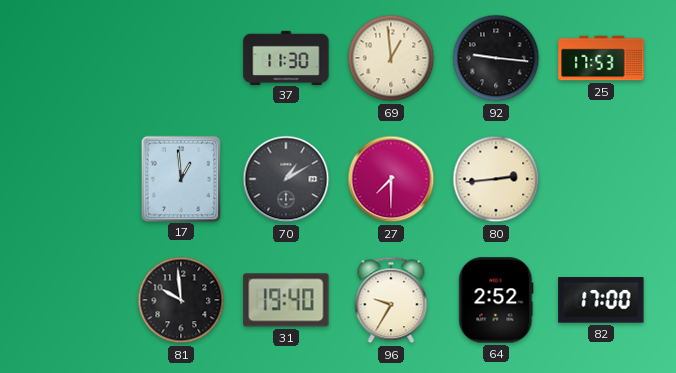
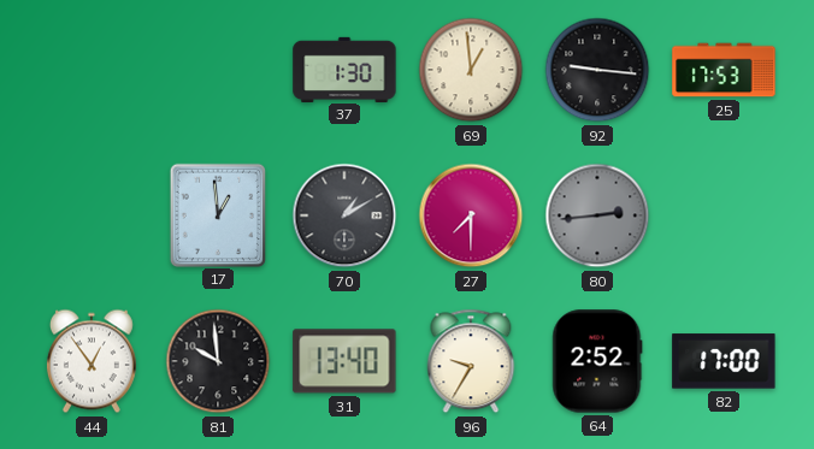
37: 11:30 -> 1:30
80 dial: cream -> grey
44: none -> 12:54
31: 19:40 -> 13:40
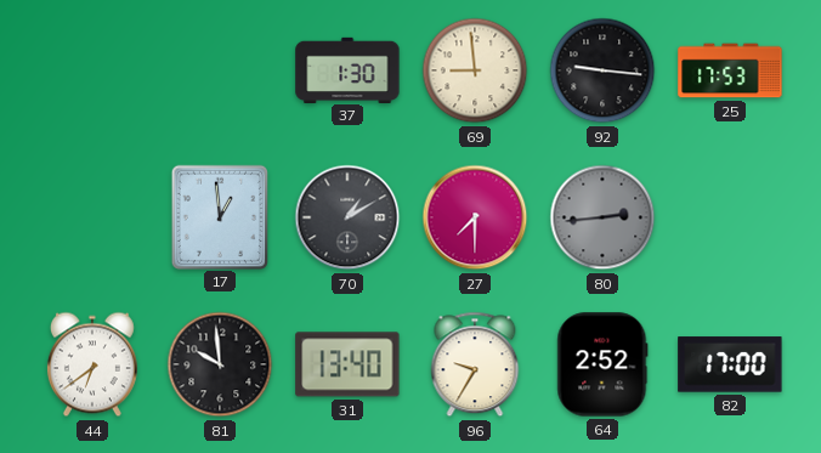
69: 12:59 -> 8:59
44: 12:54 -> 6:39
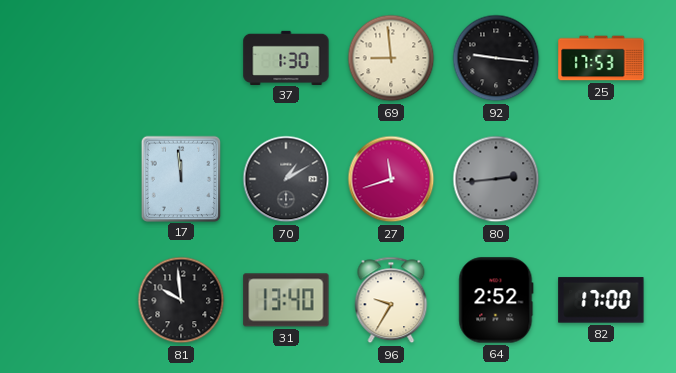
17: 12:59 -> 11:59
27: 7:30 -> 11:42
44: 6:39 -> none
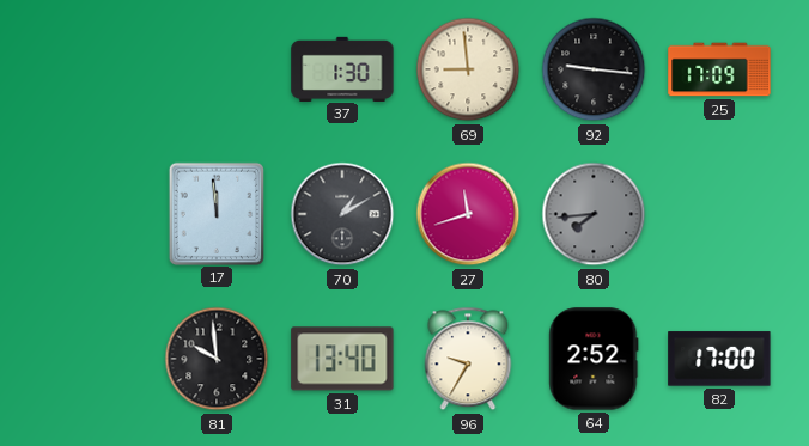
25: 17:53 -> 17:09
80: 2:44 -> 7:44
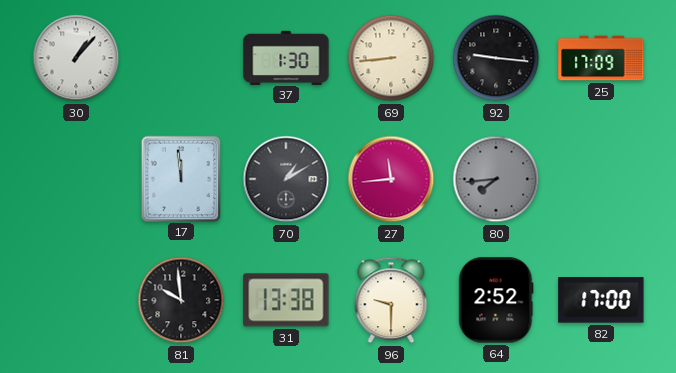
30: none -> 1:07
69: 8:59 -> 8:44
27: 11:42 -> 11:44
31: 13:40 -> 13:38
96: 9:35 -> 9:30
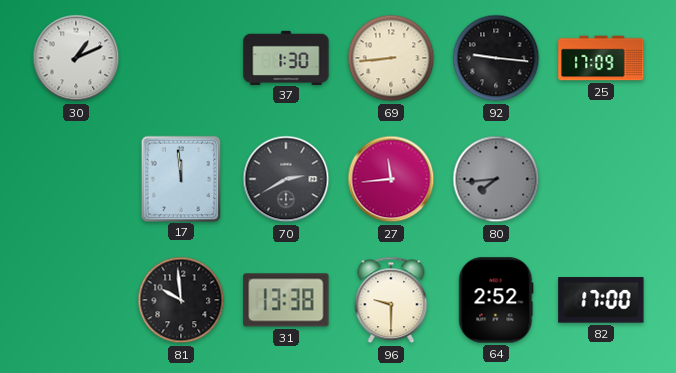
30: 1:07 -> 1:11
70: 1:10 -> 2:40
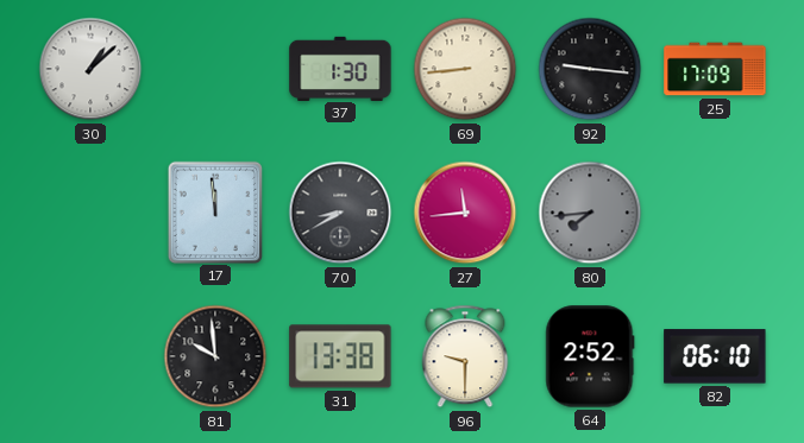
30: 1:11 -> 1:08
70: 2:40 -> 8:40
82: 17:00 -> 06:10
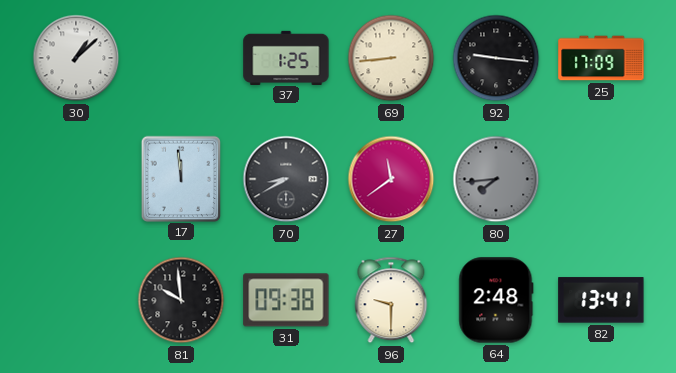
37: 1:30 -> 1:25
27: 11:44 -> 11:39
31: 13:38 -> 09:38
64: 2:52 -> 2:48
82: 06:10 -> 13:41
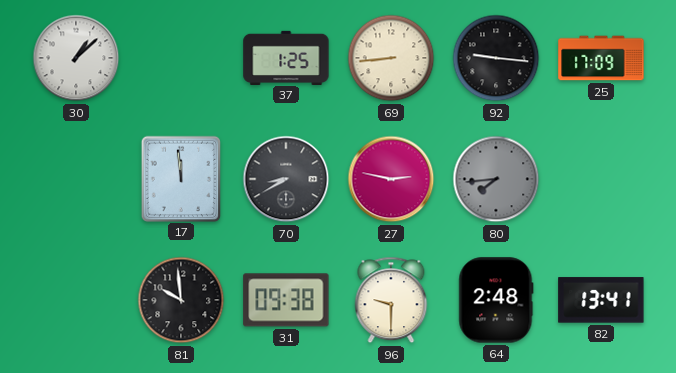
27: 11:39 -> 2:47
